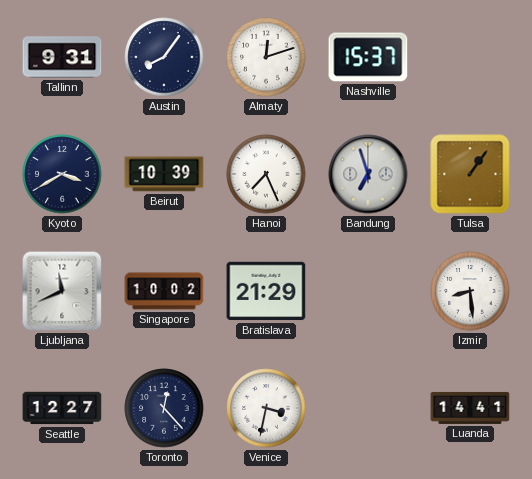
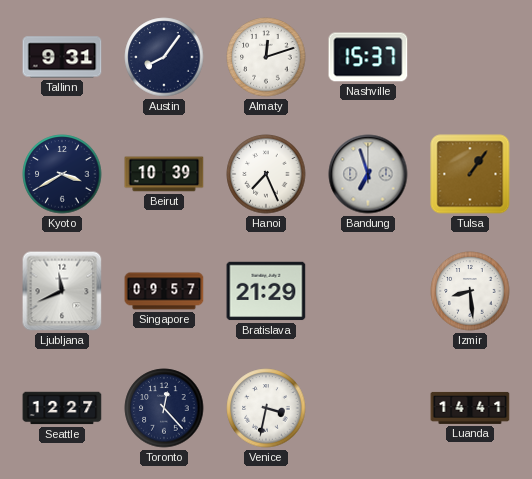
Singapore: 10:02 -> 09:57
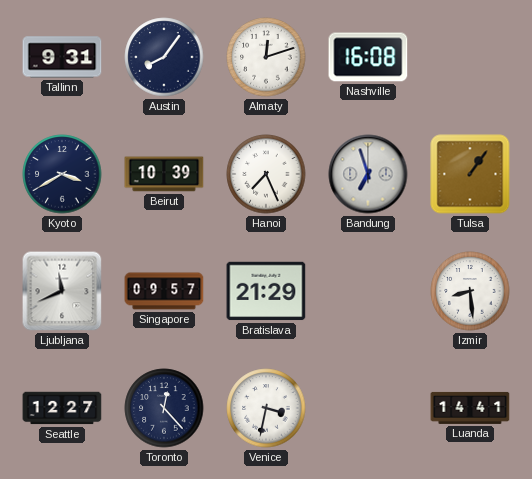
Nashville: 15:37 -> 16:08
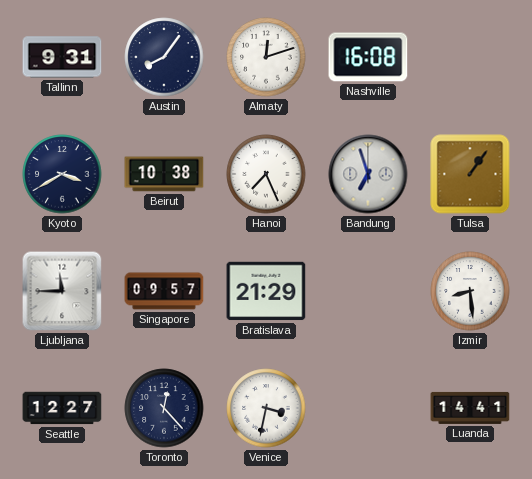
Beirut: 10:39 -> 10:38
Ljubljana: 11:41 -> 11:45
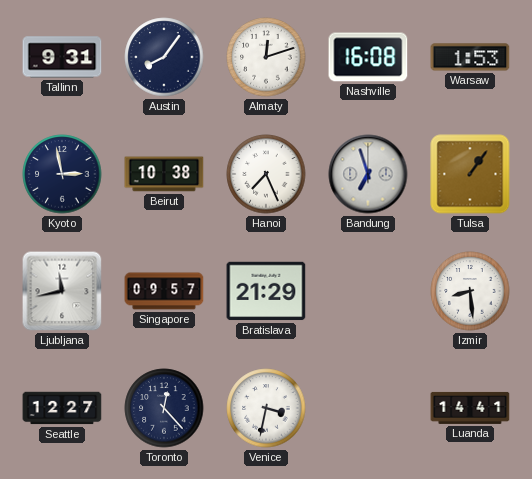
Warsaw: none -> 1:53
Kyoto: 3:40 -> 2:58
Ljubljana: 11:45 -> 11:43
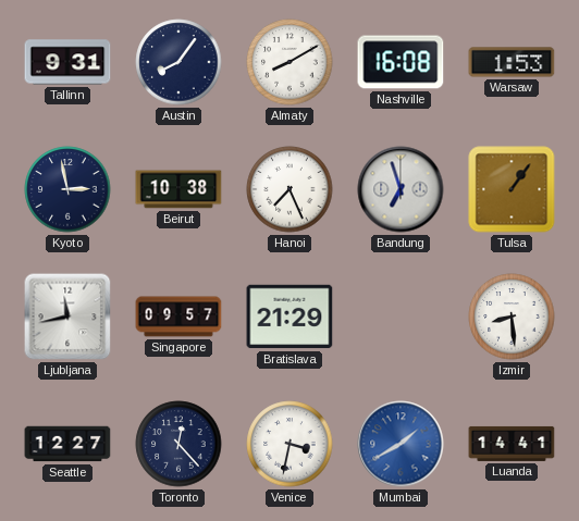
Almaty: 12:12 -> 8:10
Mumbai: none -> 1:40
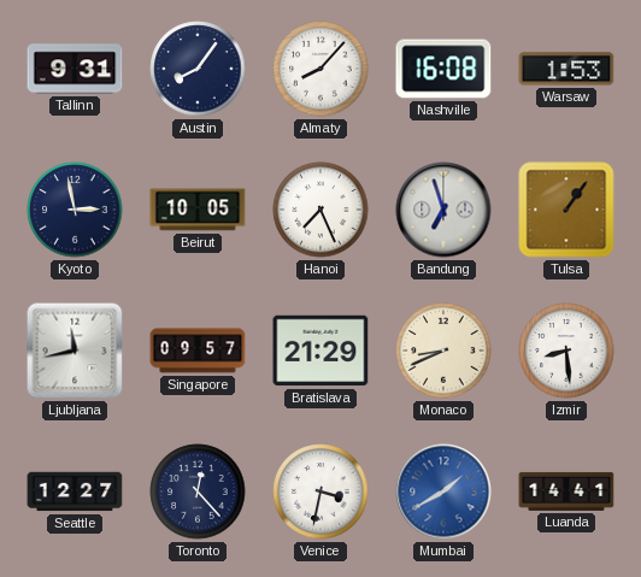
Almaty: 8:10 -> 8:07
Beirut: 10:38 -> 10:05
Monaco: none -> 8:41
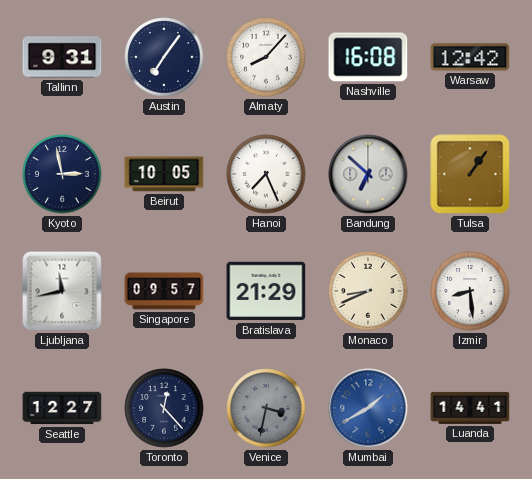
Austin: 8:06 -> 7:06
Warsaw: 1:53 -> 12:42
Bandung: 6:57 -> 6:52
Venice dial: white -> grey
